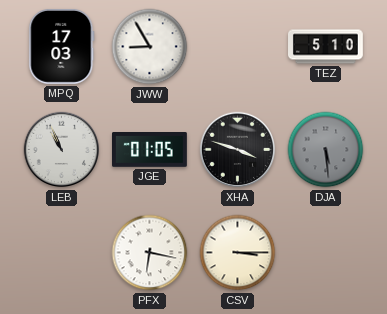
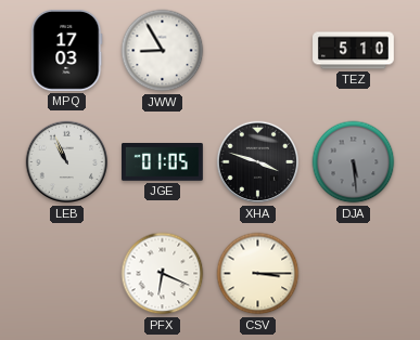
PFX: 6:17 -> 6:19
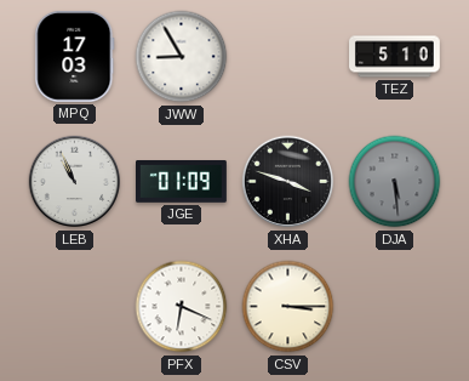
JGE: 01:05 -> 01:09
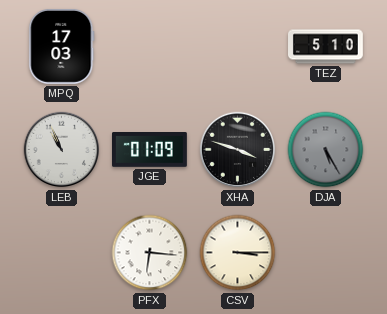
JWW: 8:55 -> none
DJA: 5:29 -> 5:25
PFX: 6:19 -> 6:16
